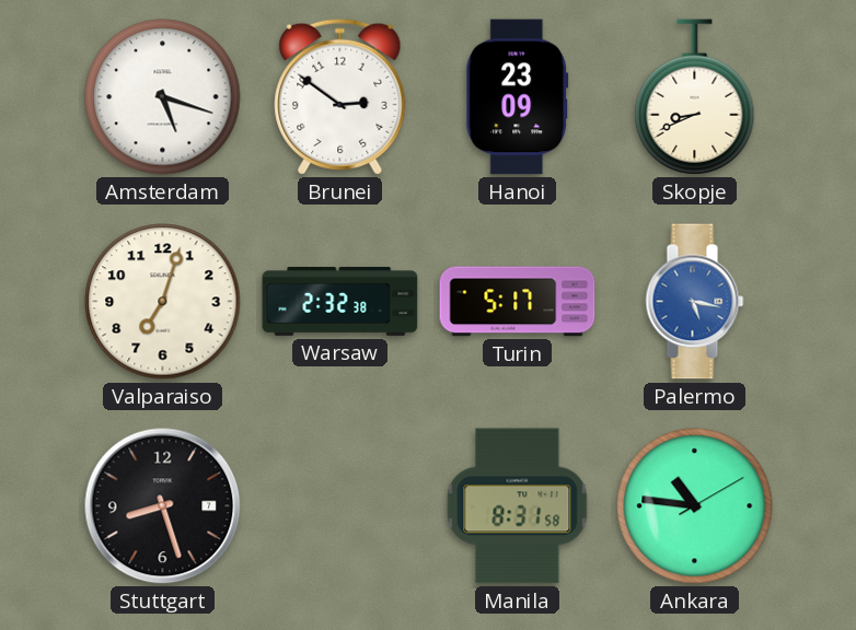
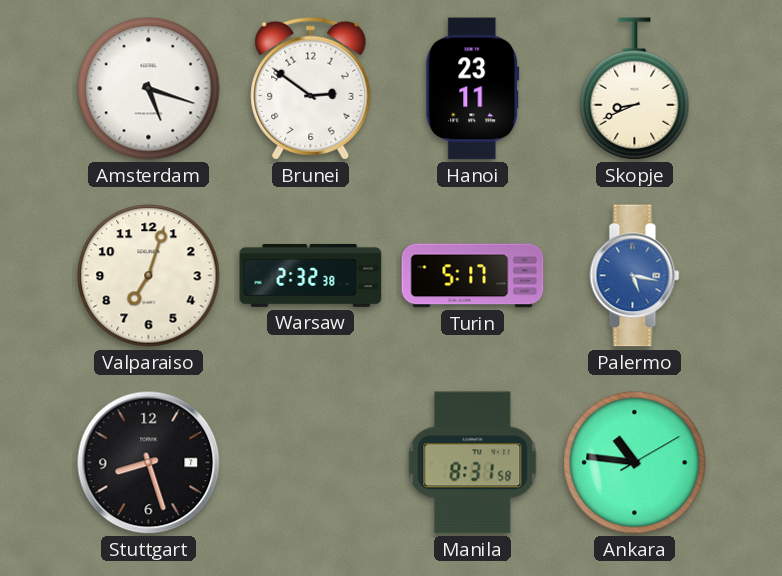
Hanoi: 23:09 -> 23:11
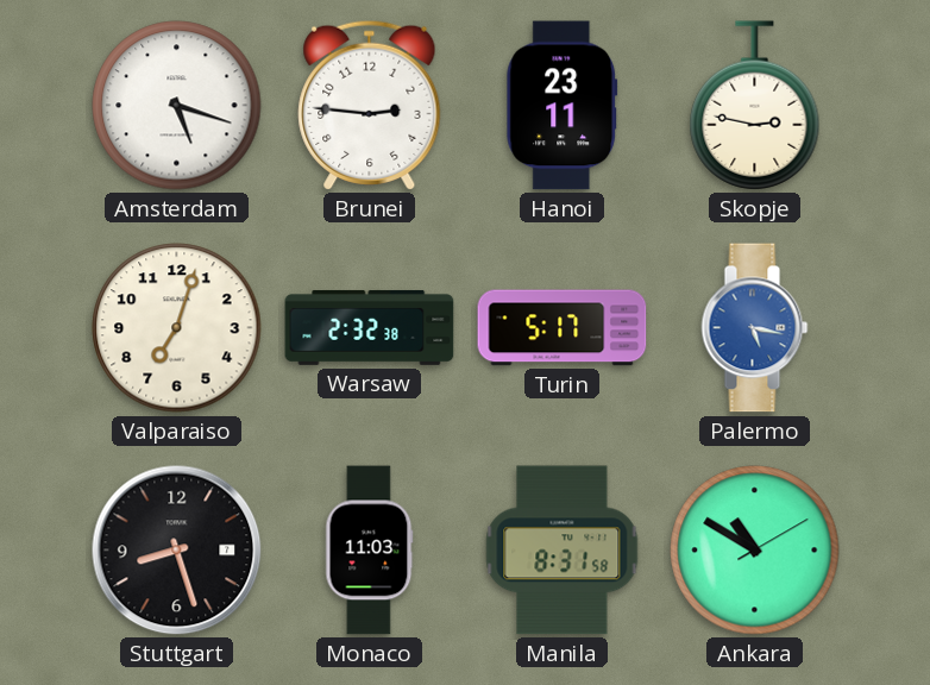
Brunei: 2:51 -> 2:46
Skopje: 8:41 -> 2:47
Monaco: none -> 11:03
Ankara: 10:46 -> 10:50
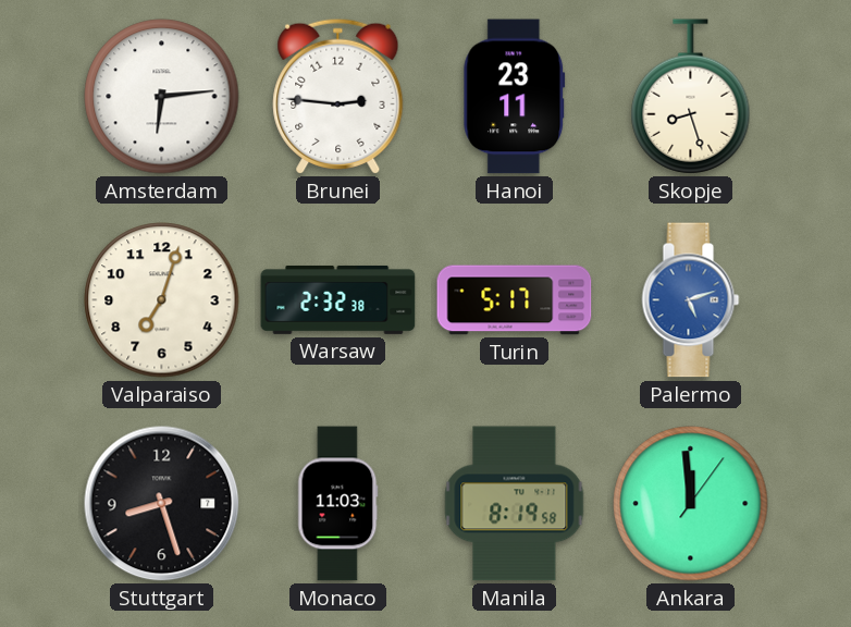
Amsterdam: 5:18 -> 6:14
Skopje: 2:47 -> 8:27
Palermo: 5:17 -> 5:12
Manila: 8:31 -> 8:19
Ankara: 10:50 -> 11:59
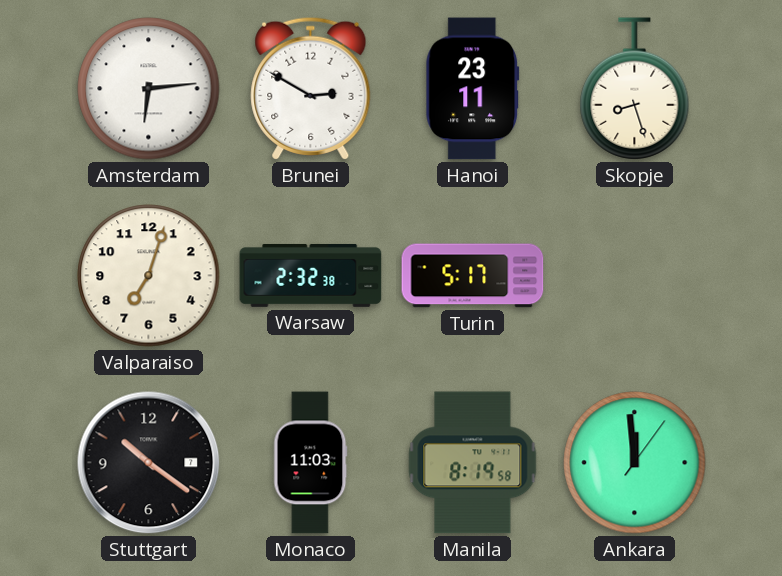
Brunei: 2:46 -> 2:50
Palermo: 5:12 -> none
Stuttgart: 8:27 -> 10:21
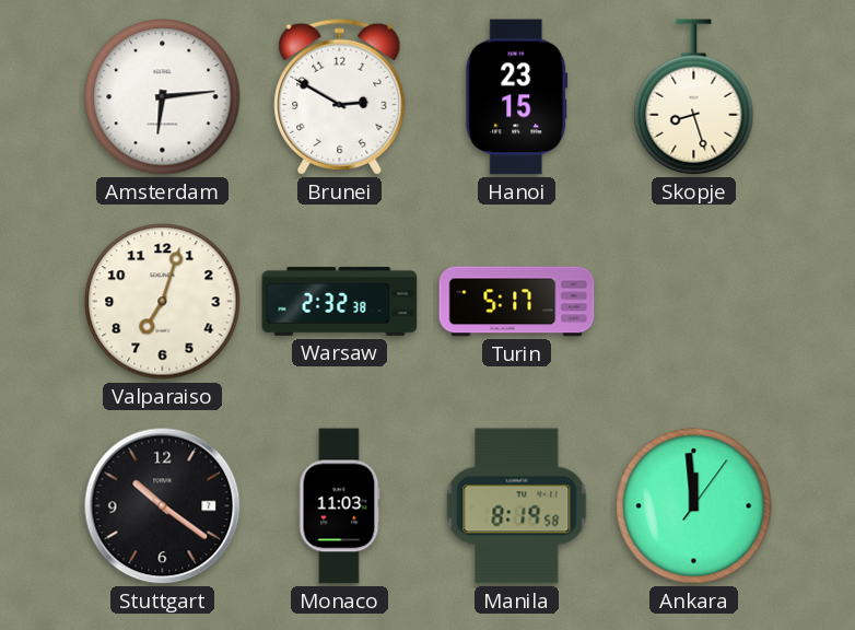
Hanoi: 23:11 -> 23:15
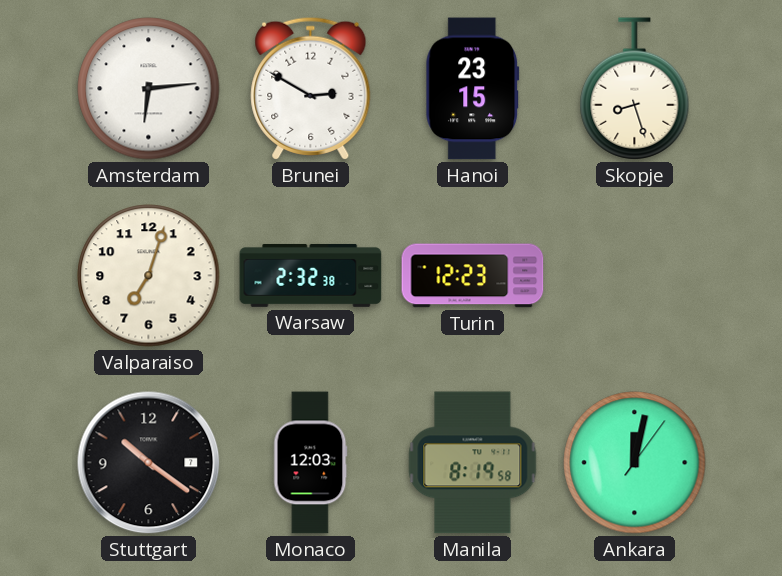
Turin: 5:17 -> 12:23
Monaco: 11:03 -> 12:03
Ankara: 11:59 -> 12:02
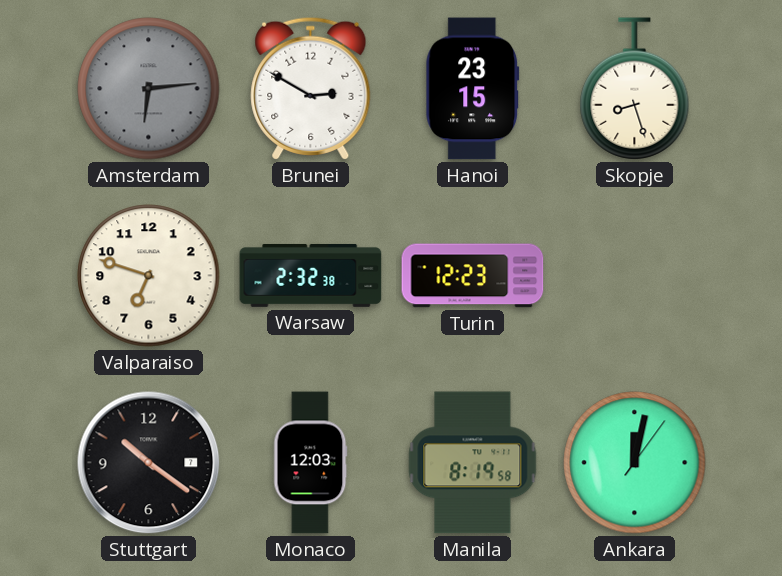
Amsterdam dial: white -> grey
Valparaiso: 7:03 -> 6:48
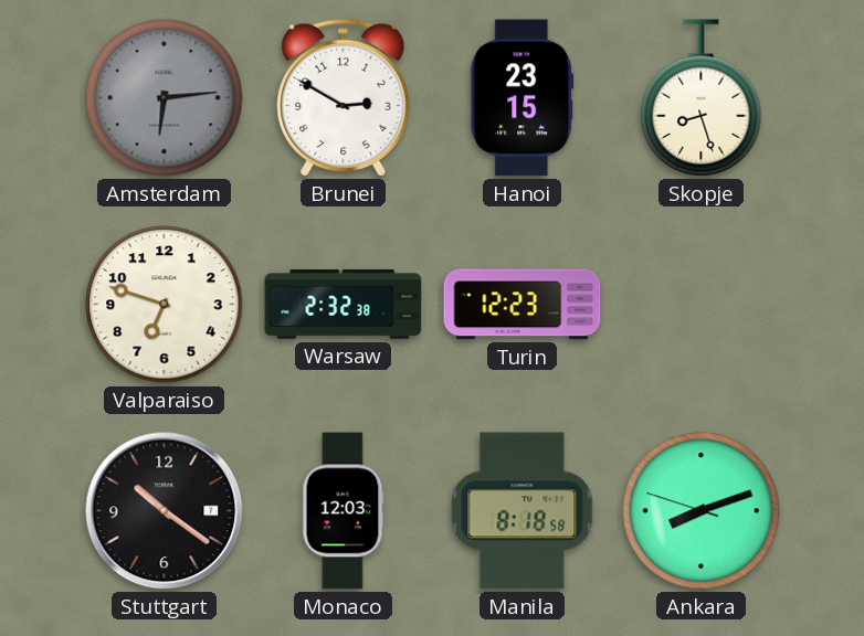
Manila: 8:19 -> 8:18
Ankara: 12:02 -> 8:11
